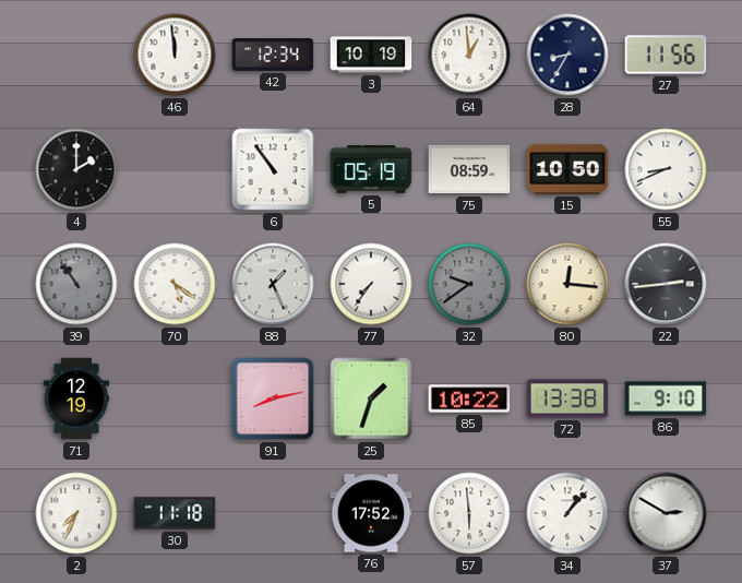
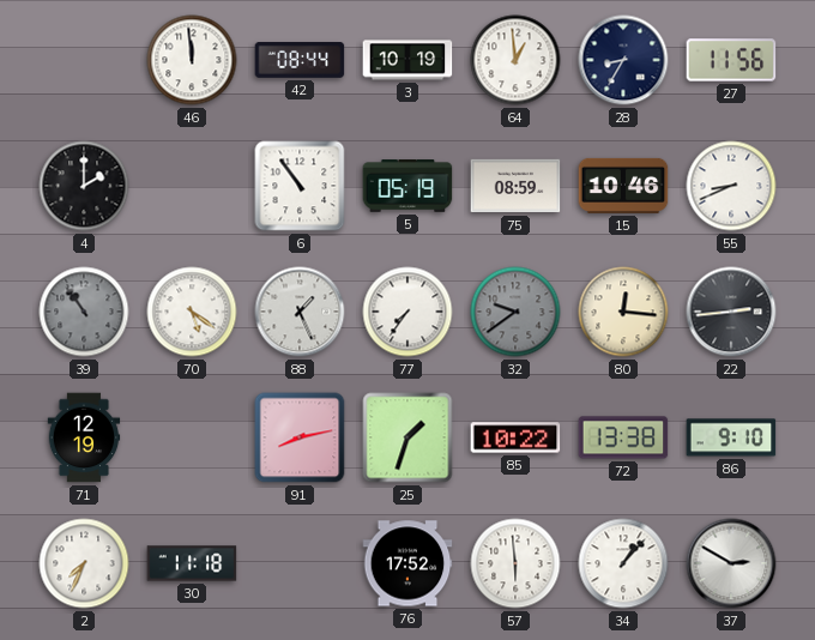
42: 12:34 -> 08:44
15: 10:50 -> 10:46
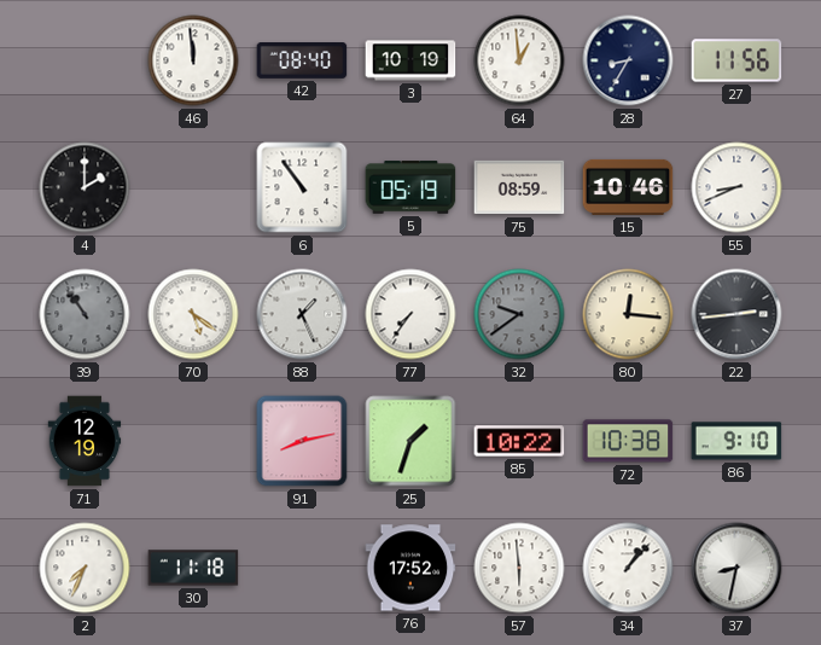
42: 08:44 -> 08:40
72: 13:38 -> 10:38
37: 2:50 -> 8:32
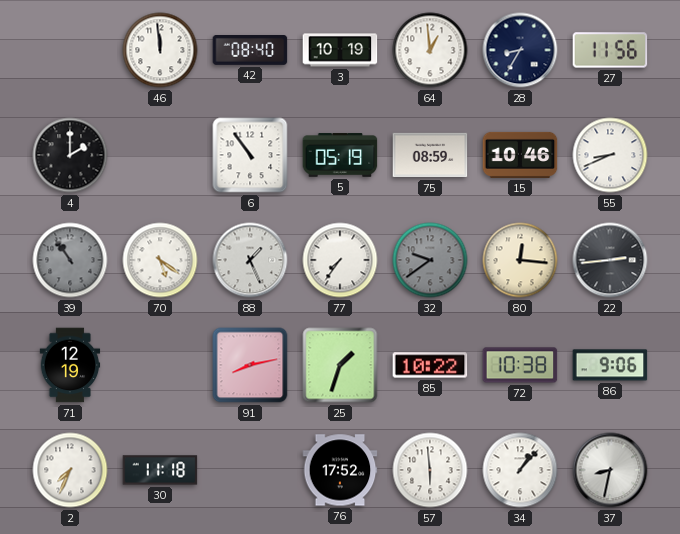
86: 9:10 -> 9:06
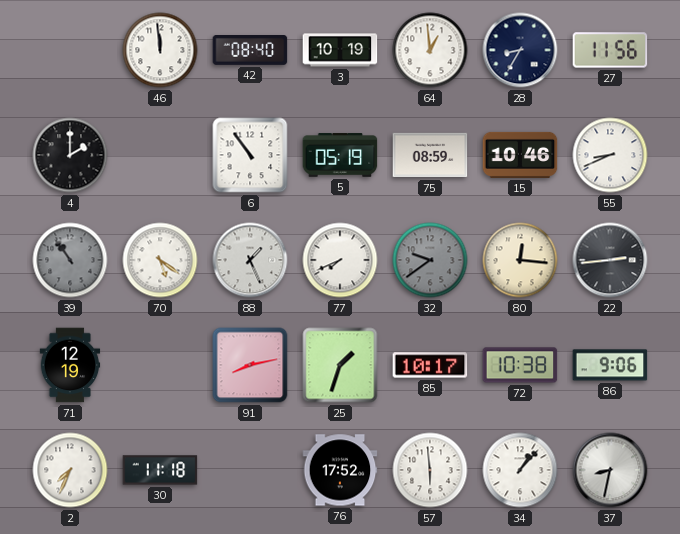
77: 7:36 -> 7:41
85: 10:22 -> 10:17
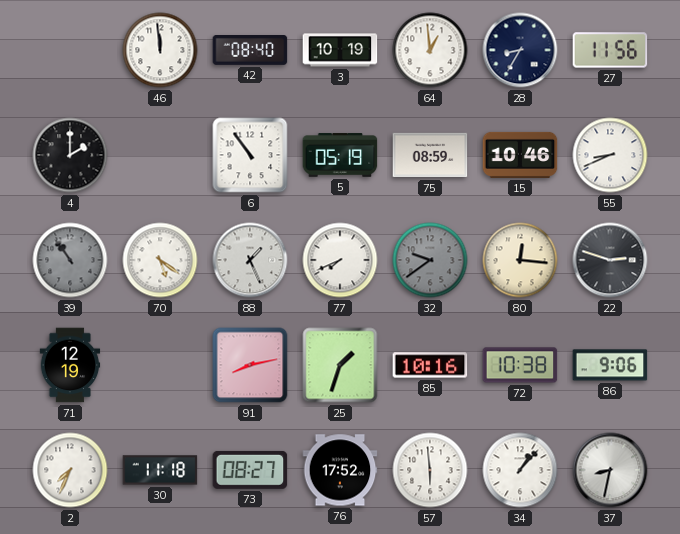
22: 2:44 -> 2:48
85: 10:17 -> 10:16
73: none -> 08:27
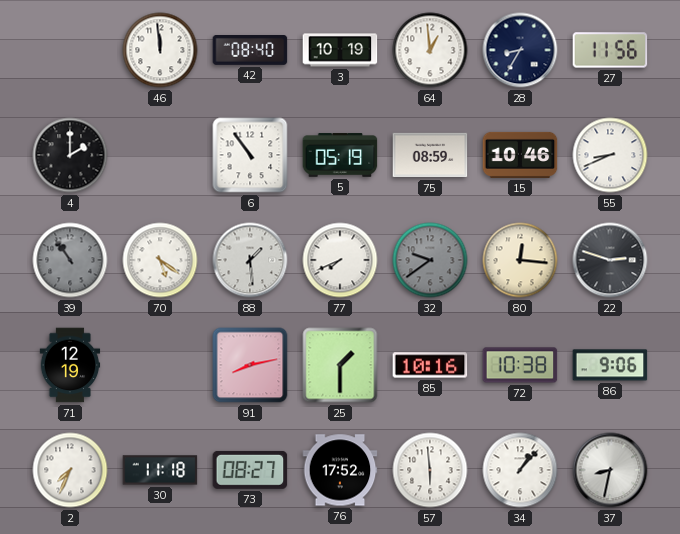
88: 1:26 -> 1:29
25: 1:33 -> 1:30
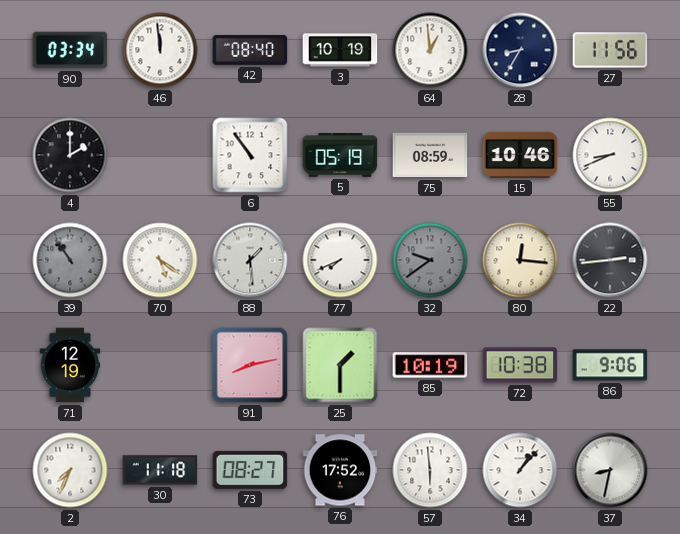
90: none -> 03:34
22: 2:48 -> 2:44
85: 10:16 -> 10:19
